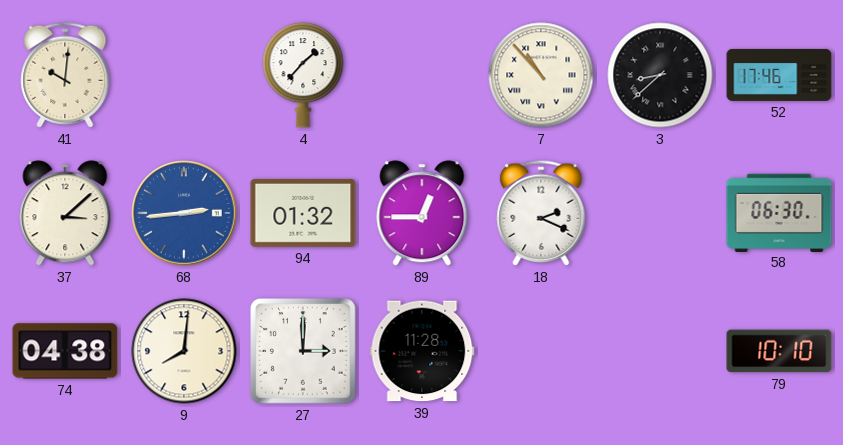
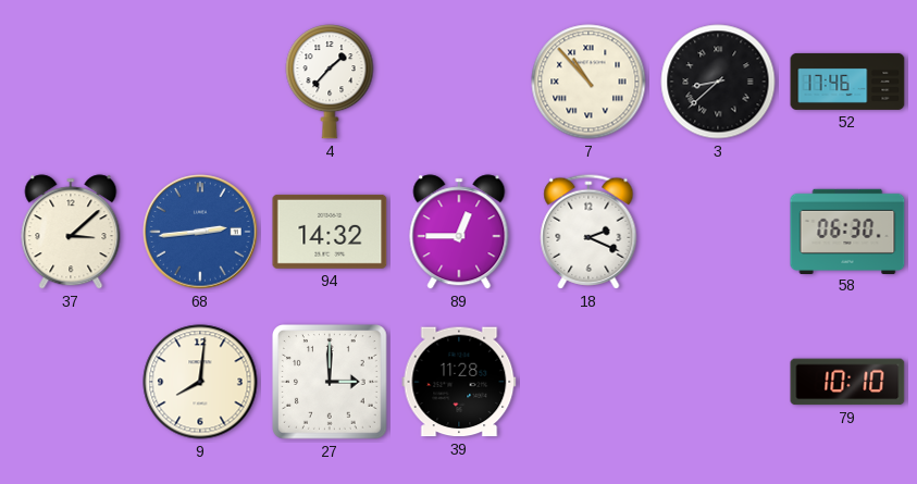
41: 10:01 -> none
94: 01:32 -> 14:32
74: 04:38 -> none
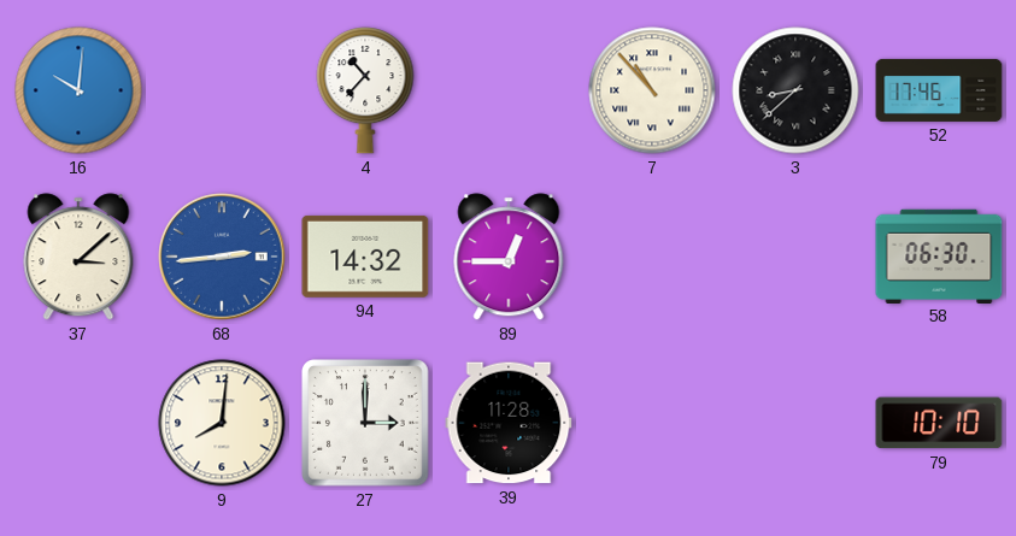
16: none -> 10:01
4: 1:37 -> 10:37
18: 2:19 -> none
